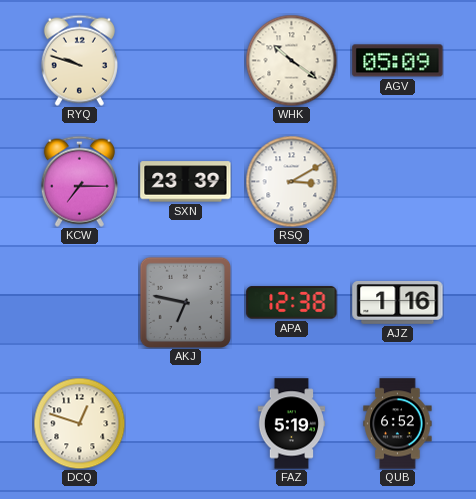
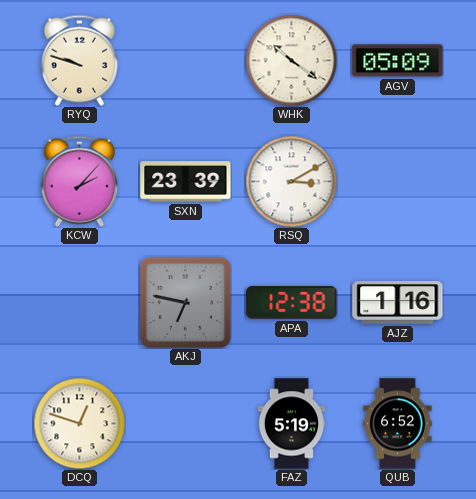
KCW: 7:15 -> 2:07
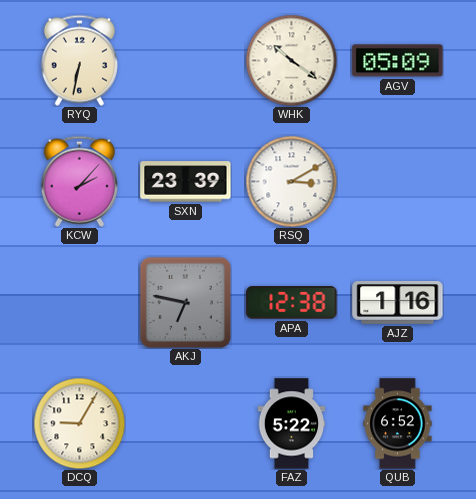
RYQ: 9:48 -> 6:32
DCQ: 12:48 -> 9:05
FAZ: 5:19 -> 5:22
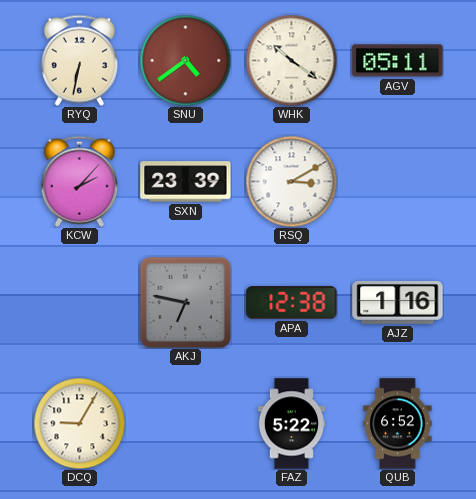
SNU: none -> 4:39
AGV: 05:09 -> 05:11
